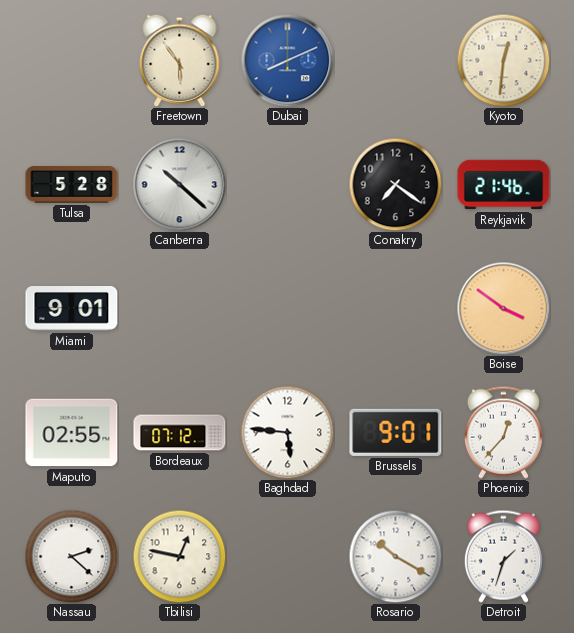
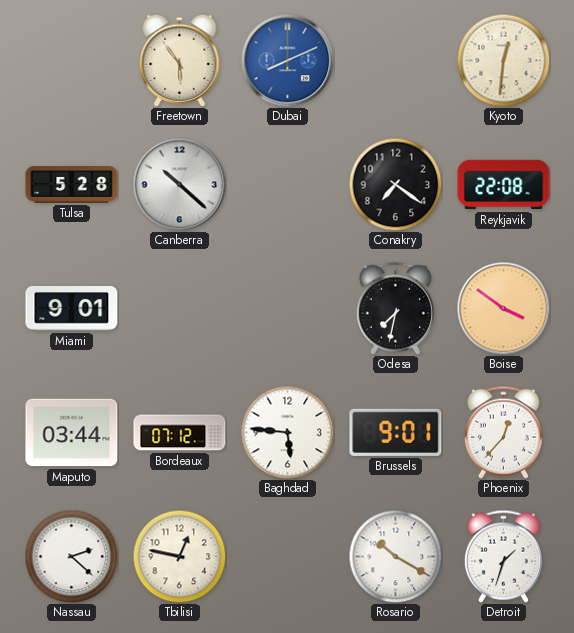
Reykjavik: 21:46 -> 22:08
Odesa: none -> 7:32
Maputo: 02:55 -> 03:44
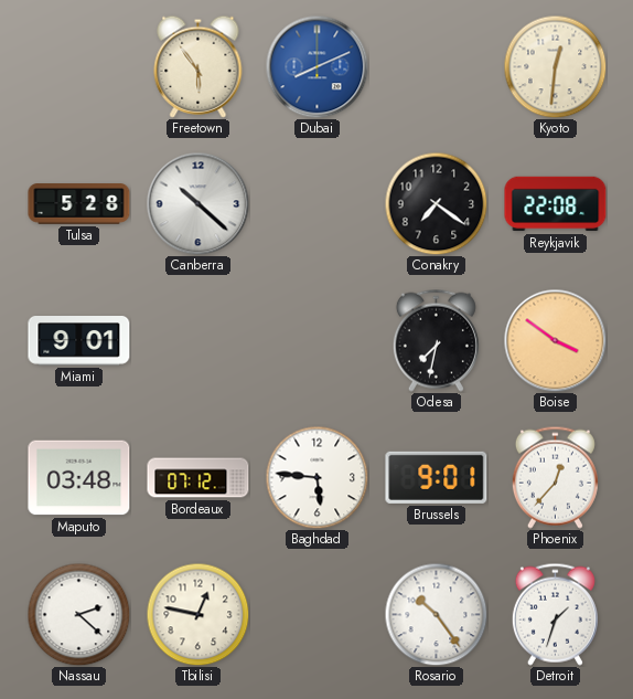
Maputo: 03:44 -> 03:48
Rosario: 10:20 -> 10:24
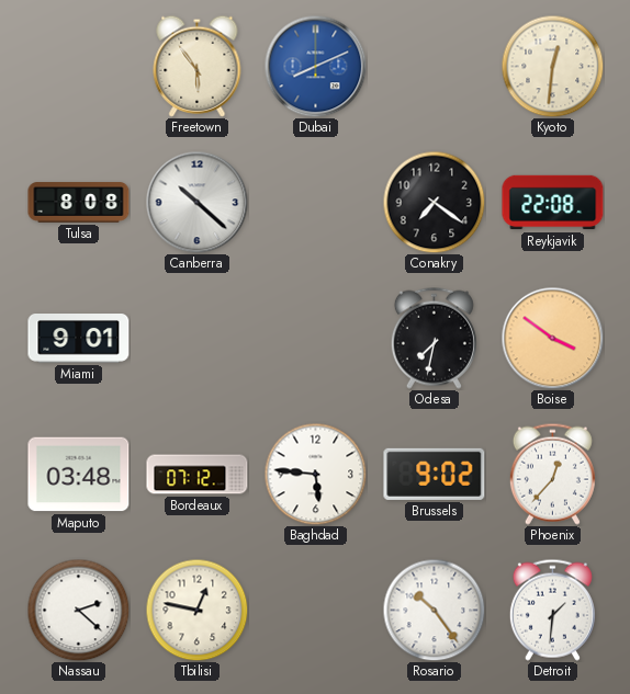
Tulsa: 5:28 -> 8:08
Brussels: 9:01 -> 9:02
Detroit: 1:33 -> 1:31
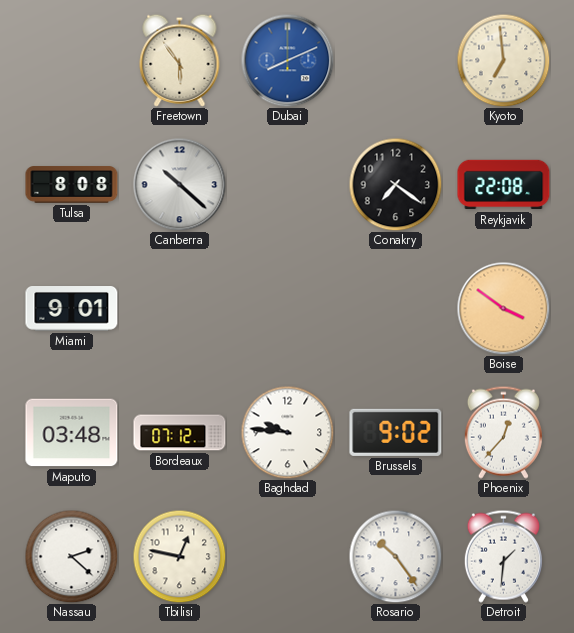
Kyoto: 12:31 -> 6:59
Odesa: 7:32 -> none
Baghdad: 5:46 -> 9:46
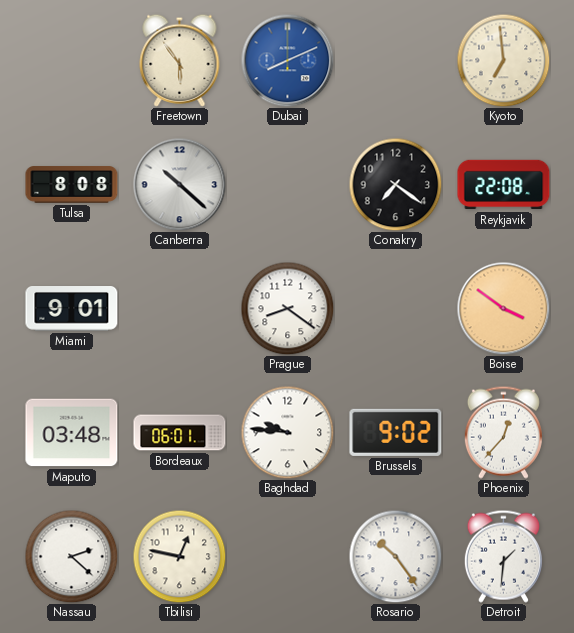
Prague: none -> 8:21
Bordeaux: 07:12 -> 06:01
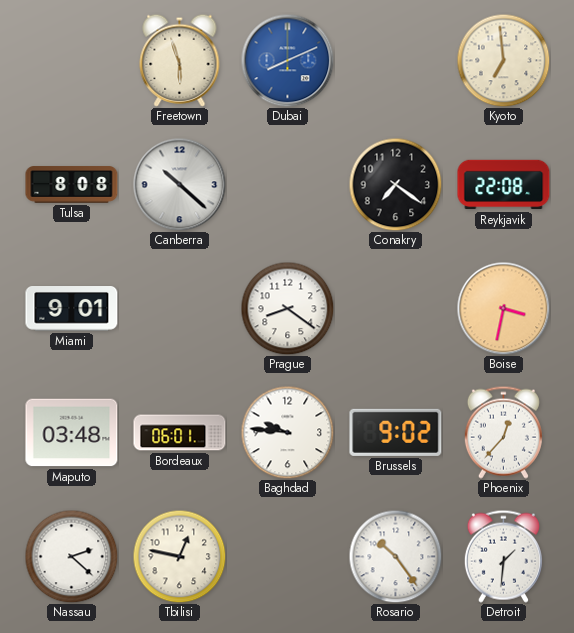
Freetown: 5:54 -> 5:57
Boise: 3:51 -> 3:32
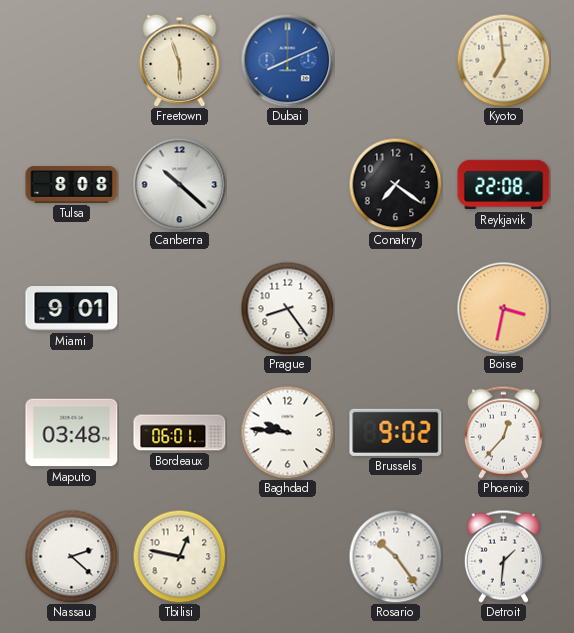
Prague: 8:21 -> 8:24
